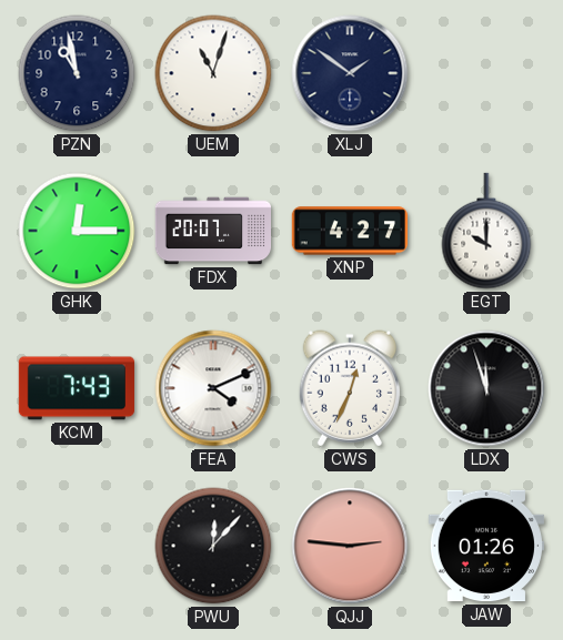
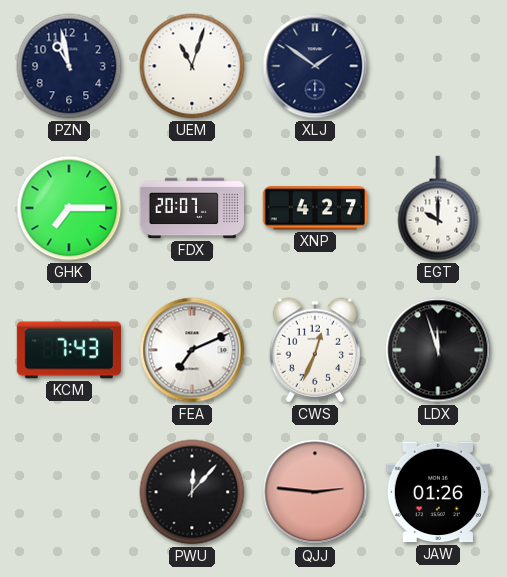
GHK: 12:15 -> 7:15
FEA: 4:11 -> 7:11
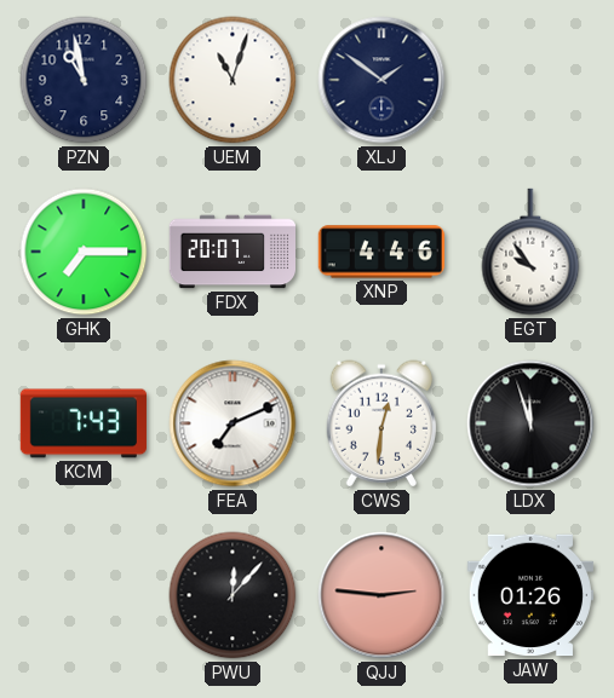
XNP: 4:27 -> 4:46
EGT: 10:00 -> 9:54
CWS: 12:34 -> 12:31
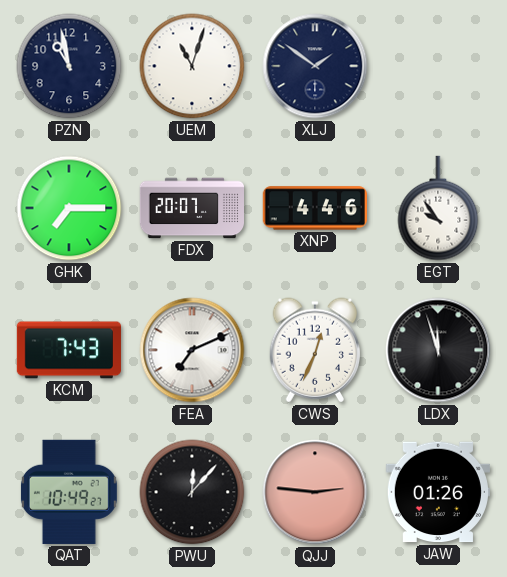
CWS: 12:31 -> 12:34
QAT: none -> 10:49
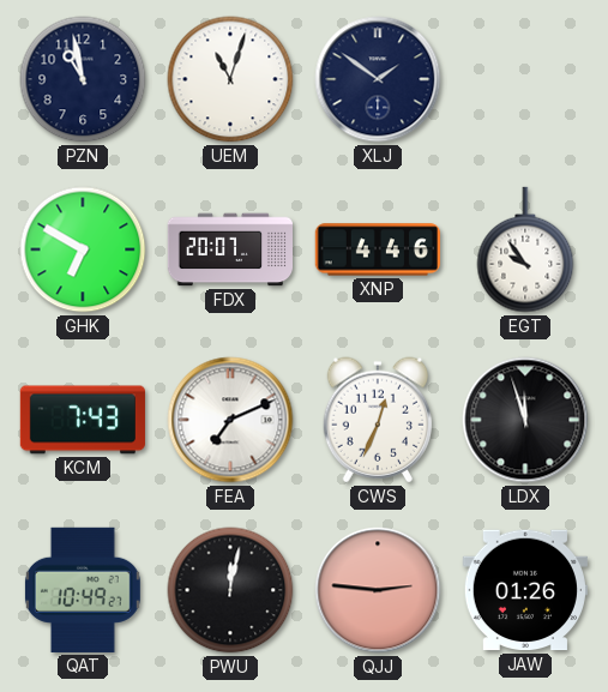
GHK: 7:15 -> 6:50
PWU: 12:07 -> 12:02
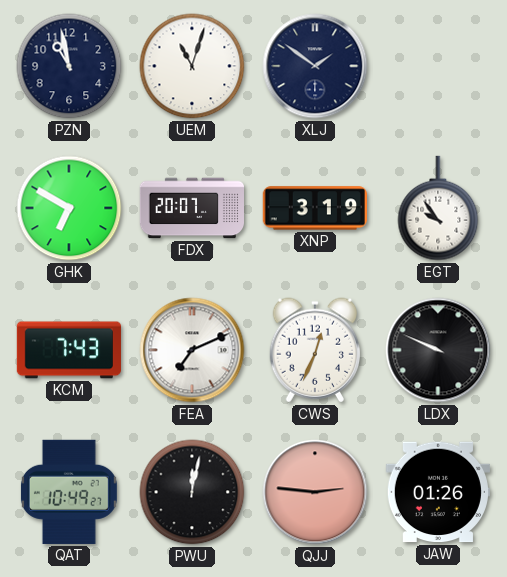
XNP: 4:46 -> 3:19
LDX: 11:57 -> 9:49
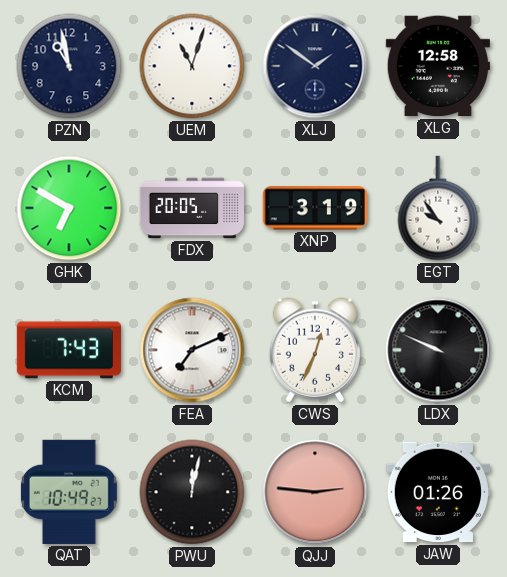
XLG: none -> 12:58
FDX: 20:07 -> 20:05
